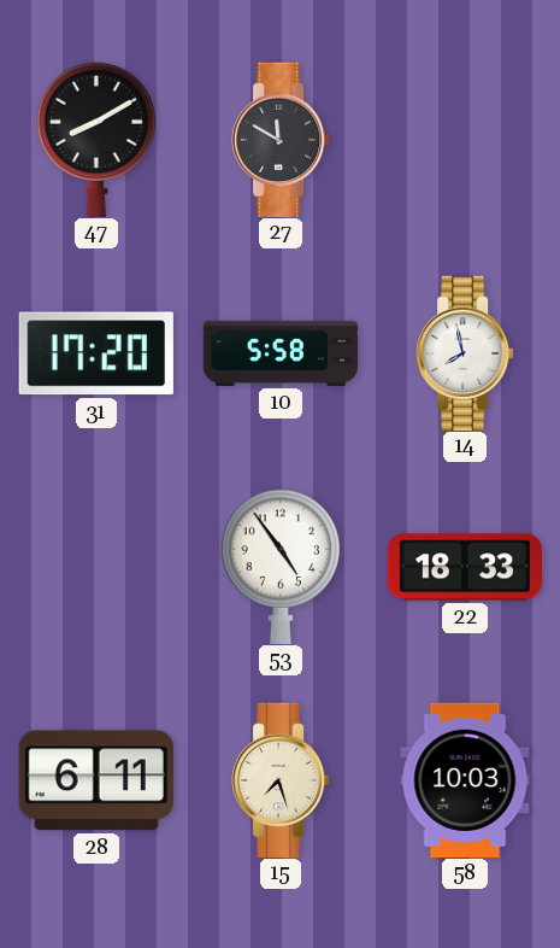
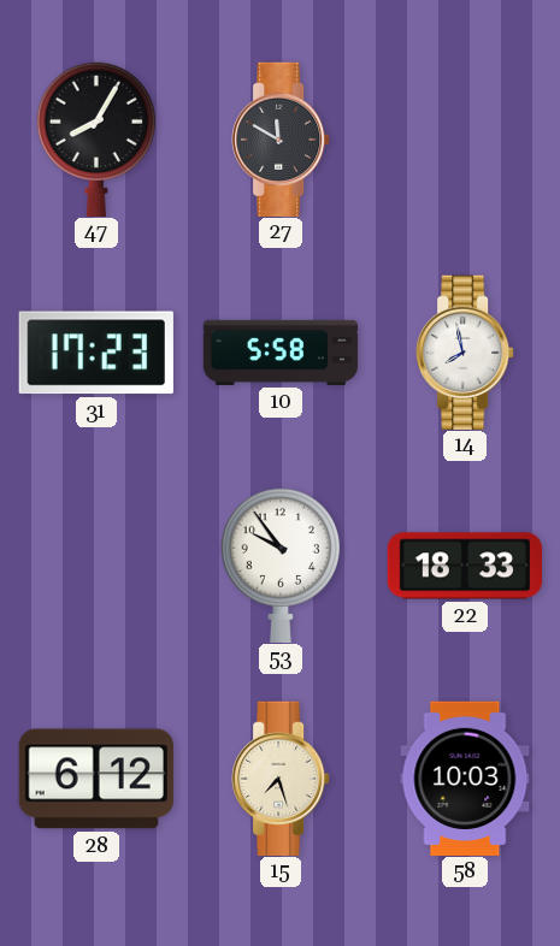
47: 8:10 -> 8:05
31: 17:20 -> 17:23
53: 4:54 -> 9:54
28: 6:11 -> 6:12
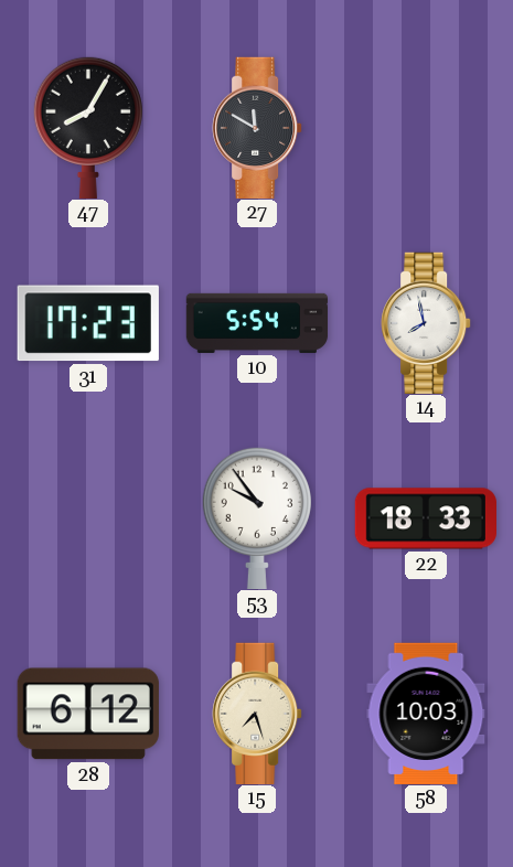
10: 5:58 -> 5:54
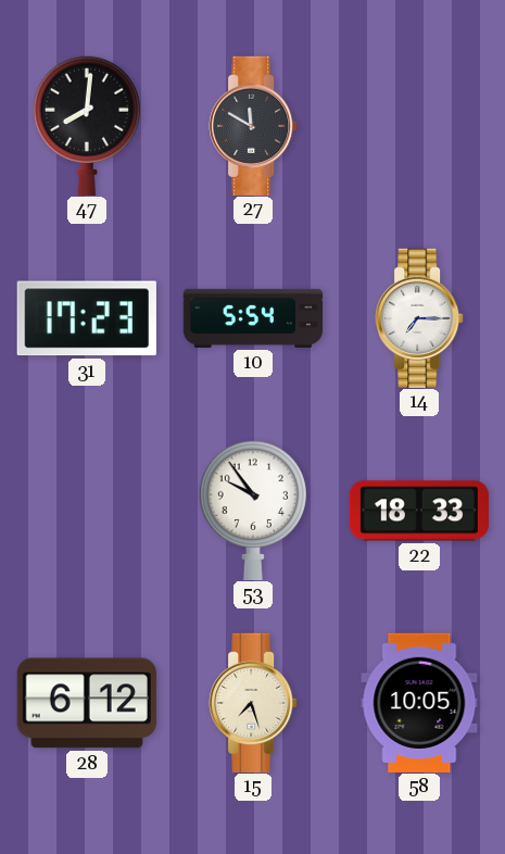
47: 8:05 -> 8:01
14: 7:58 -> 7:15
58: 10:03 -> 10:05
